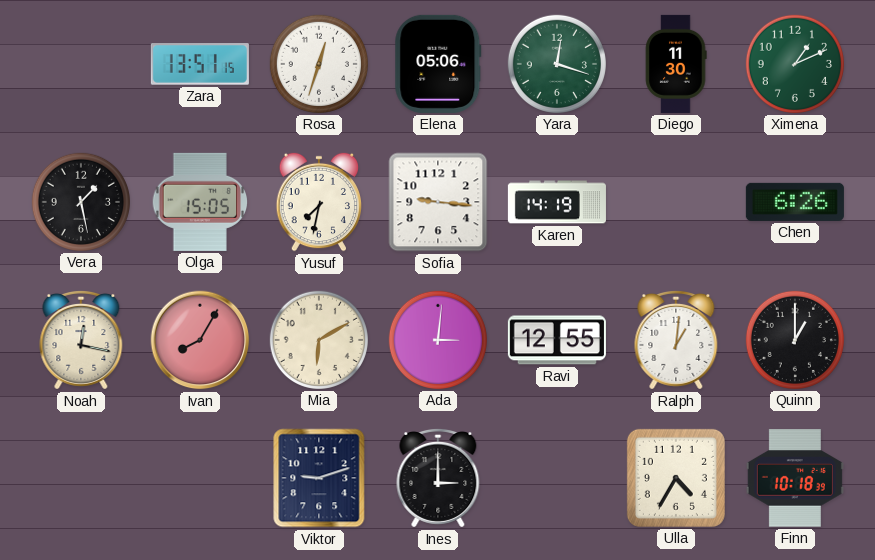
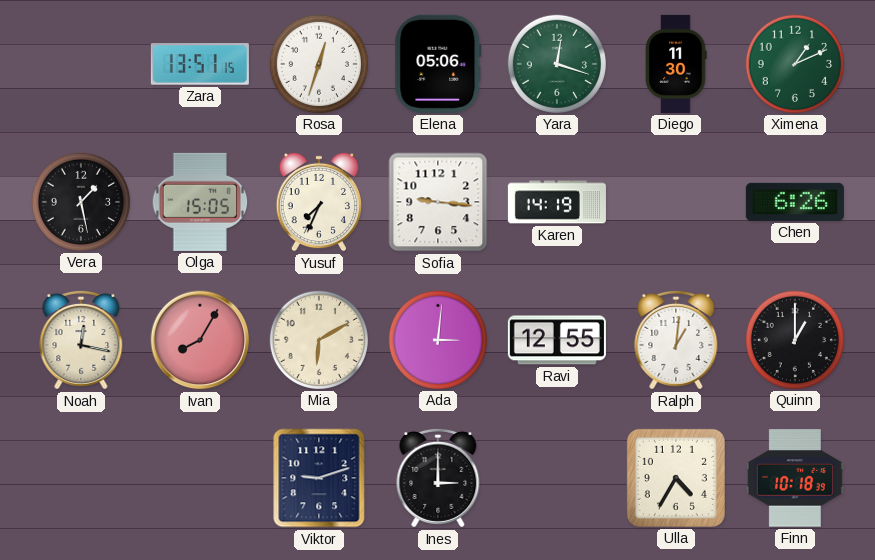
Yusuf: 7:32 -> 7:34
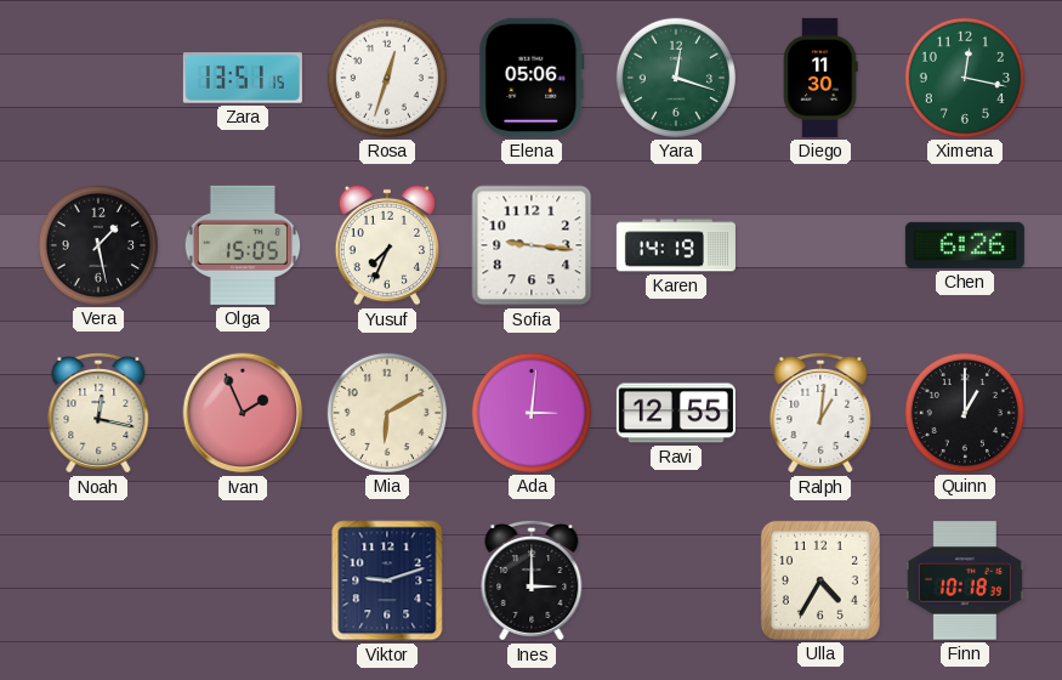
Ximena: 1:11 -> 12:17
Ivan: 8:05 -> 1:56
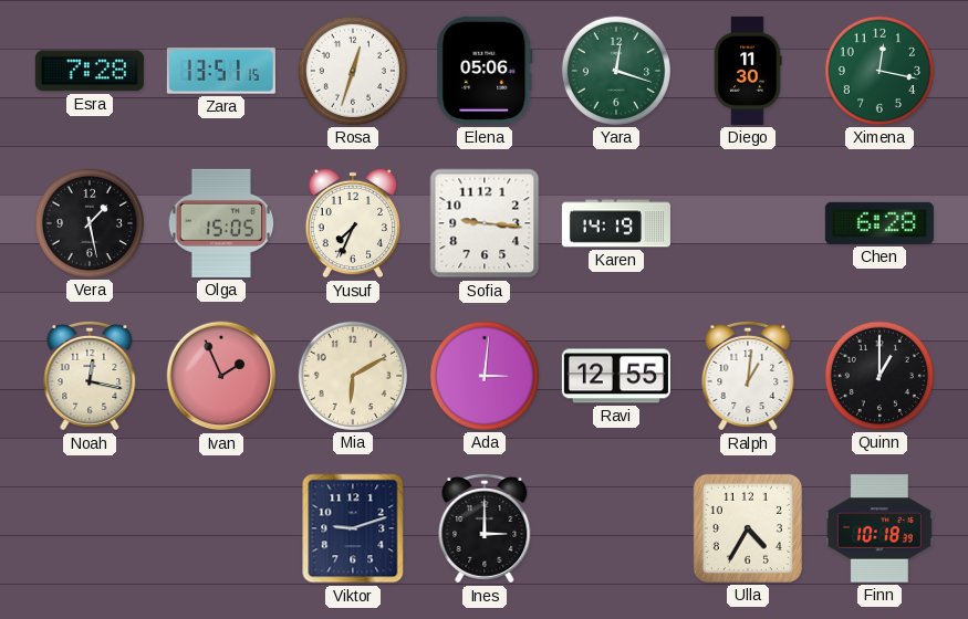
Esra: none -> 7:28
Chen: 6:26 -> 6:28
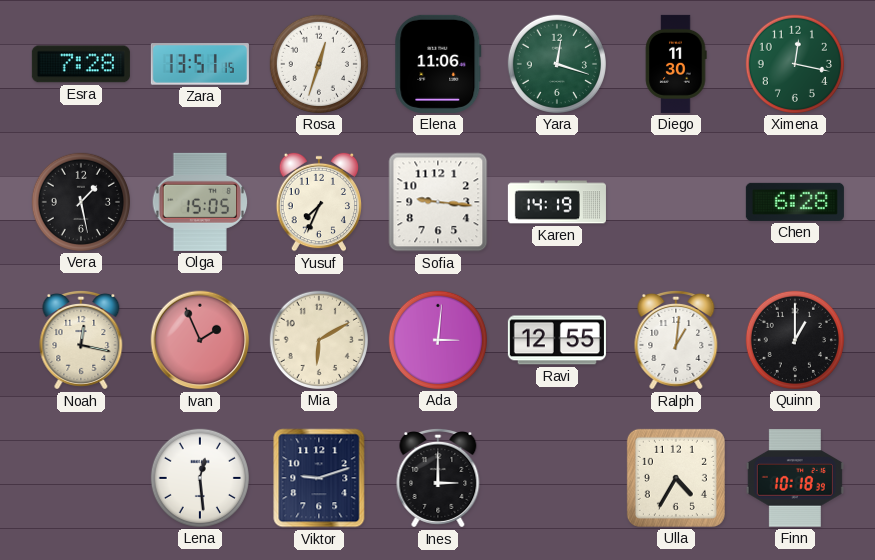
Elena: 05:06 -> 11:06
Lena: none -> 12:29
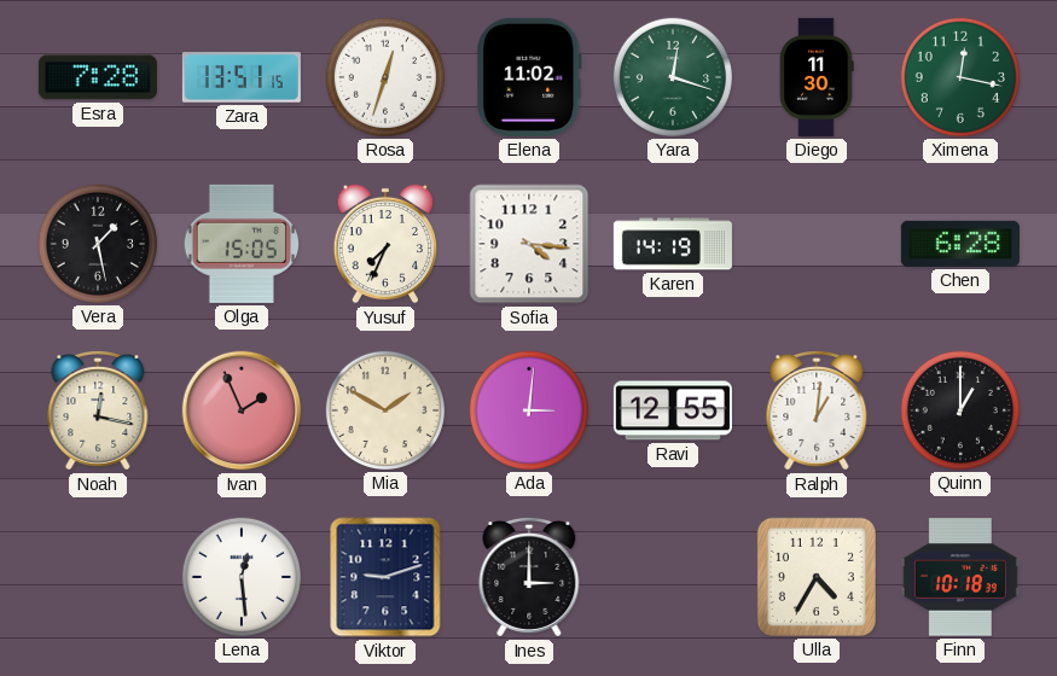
Elena: 11:06 -> 11:02
Sofia: 9:16 -> 4:16
Mia: 6:10 -> 1:50
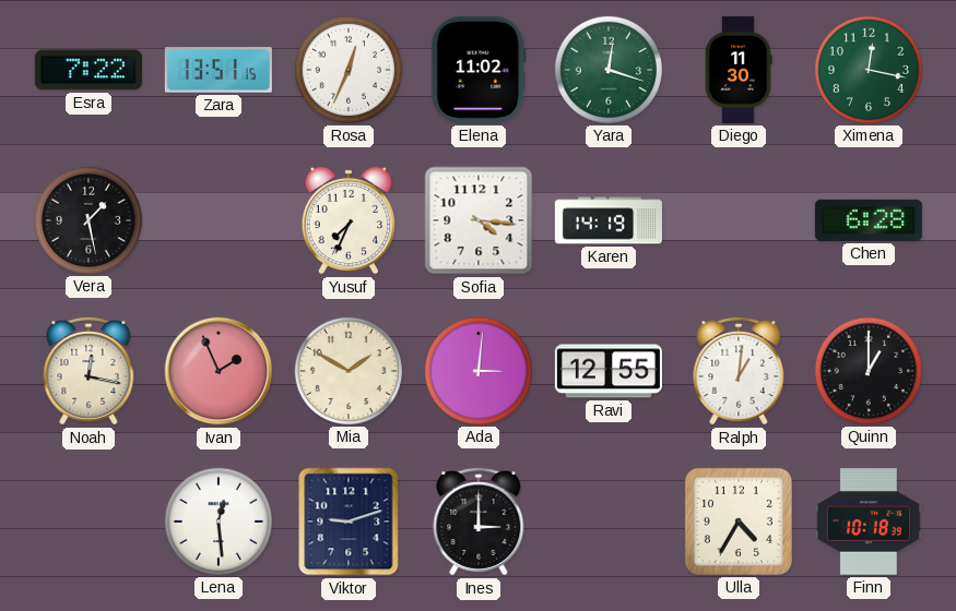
Esra: 7:28 -> 7:22
Rosa: 12:33 -> 12:34
Olga: 15:05 -> none
